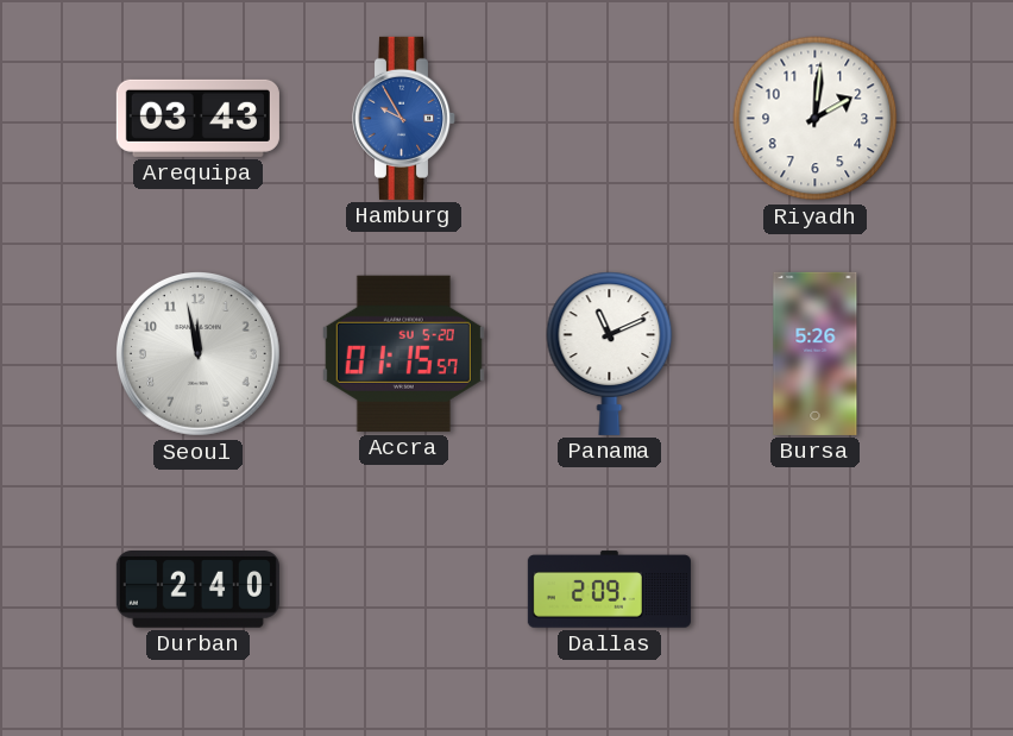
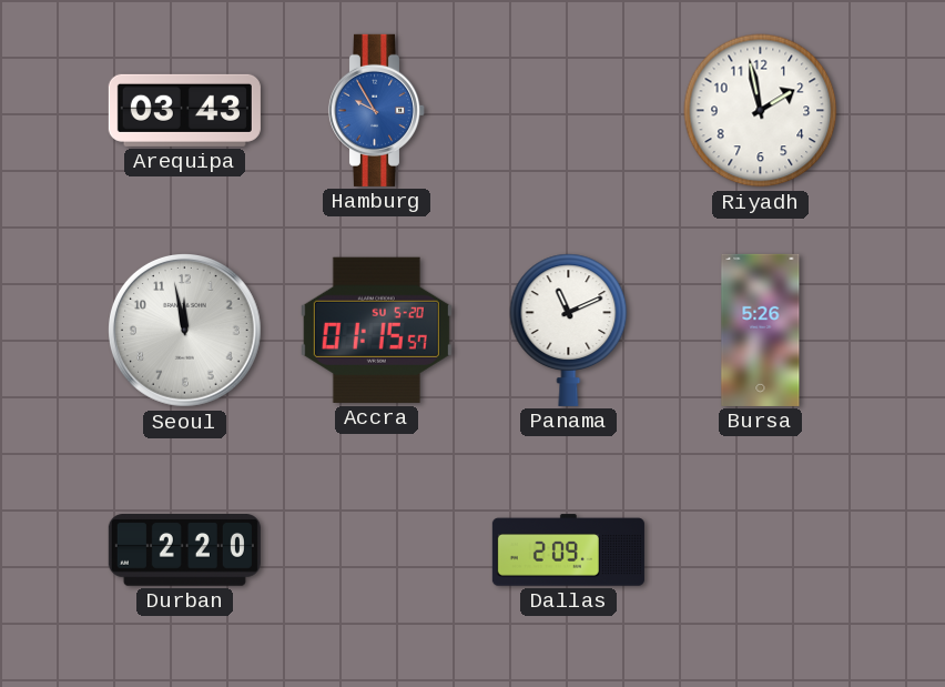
Riyadh: 2:01 -> 1:58
Durban: 2:40 -> 2:20
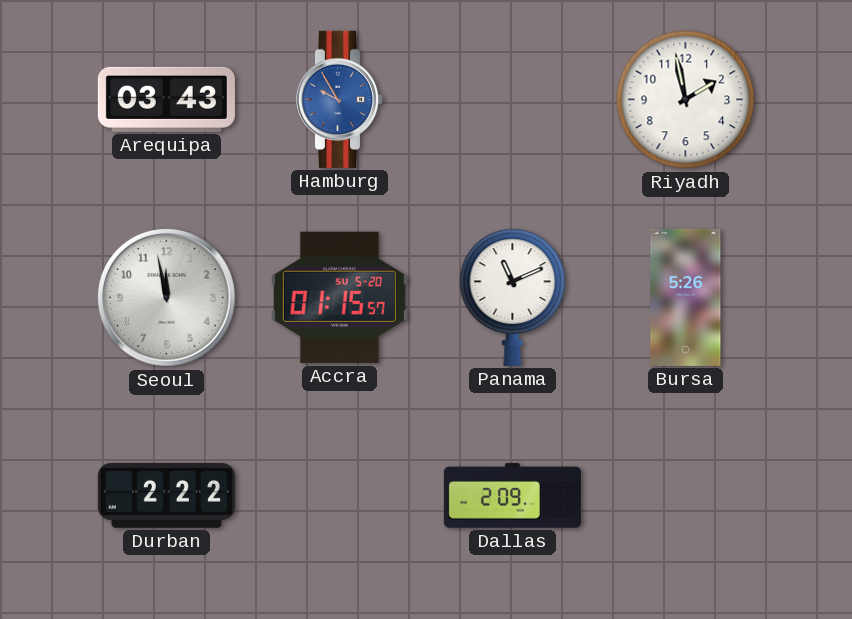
Durban: 2:20 -> 2:22
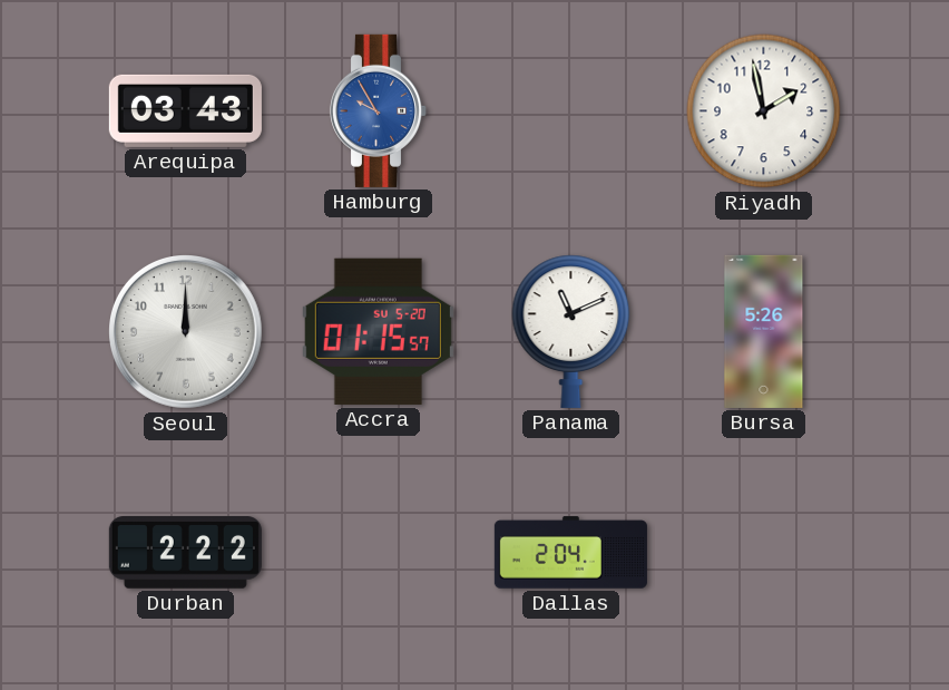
Seoul: 11:58 -> 12:00
Dallas: 2:09 -> 2:04
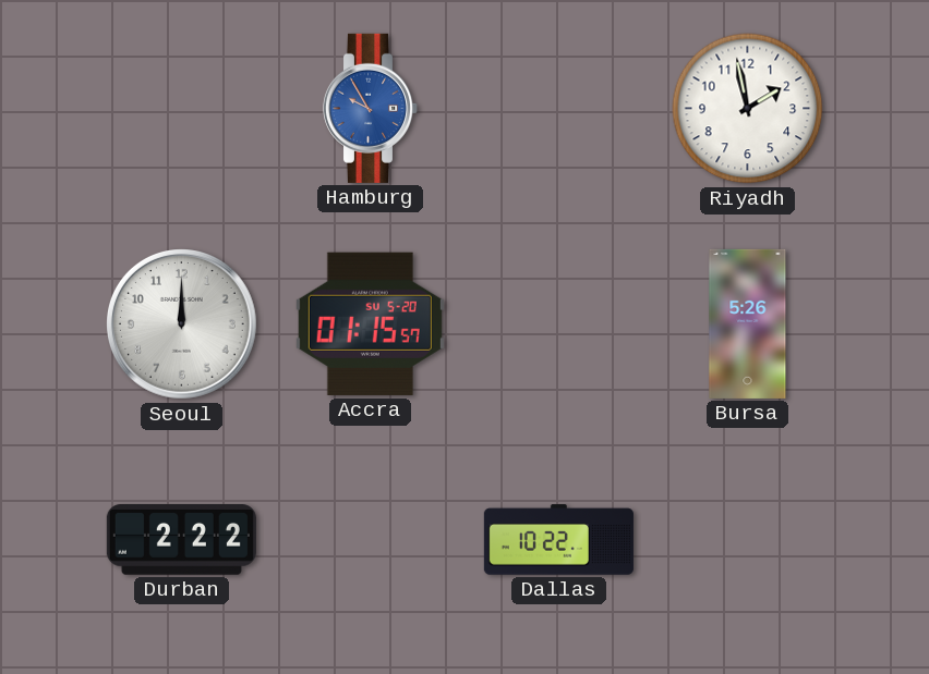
Arequipa: 03:43 -> none
Panama: 11:11 -> none
Dallas: 2:04 -> 10:22
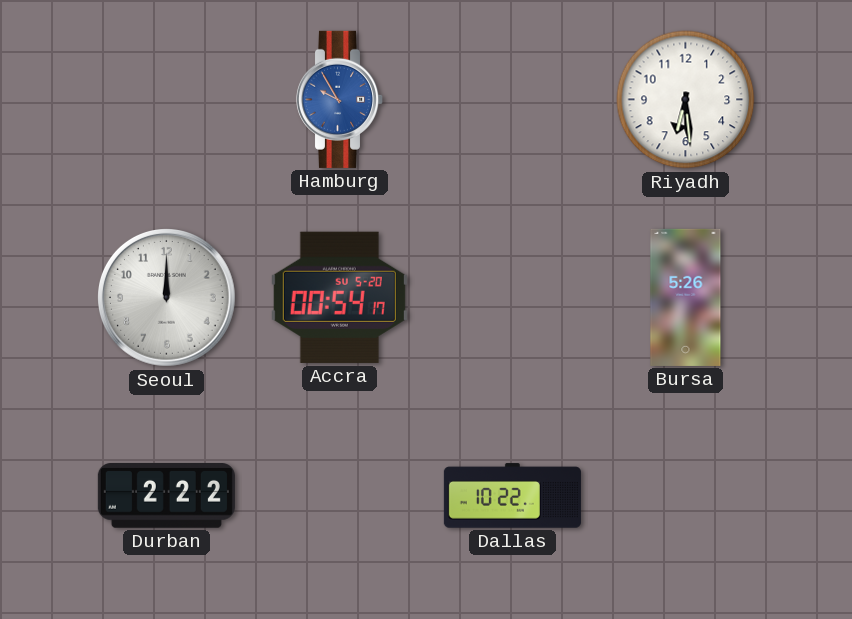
Riyadh: 1:58 -> 6:29
Accra: 01:15 -> 00:54
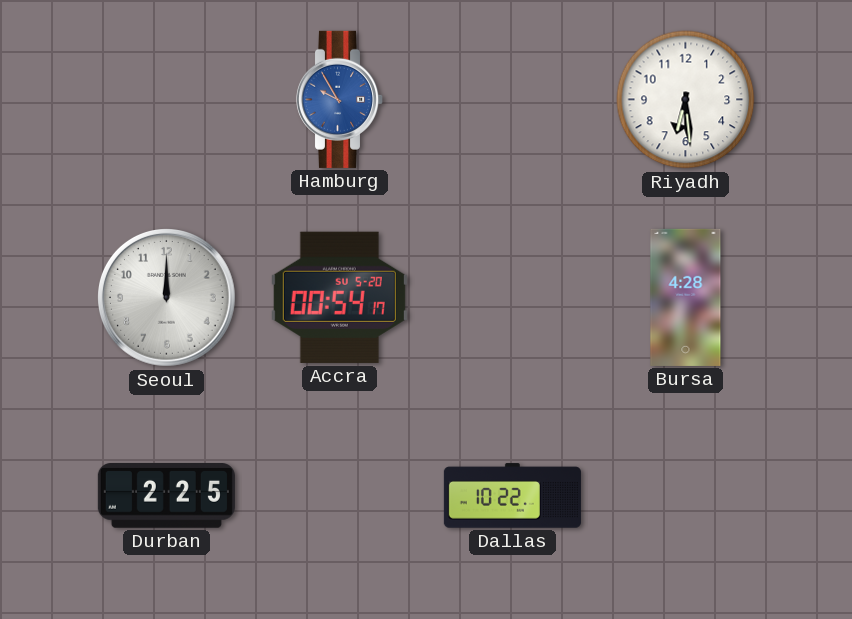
Bursa: 5:26 -> 4:28
Durban: 2:22 -> 2:25
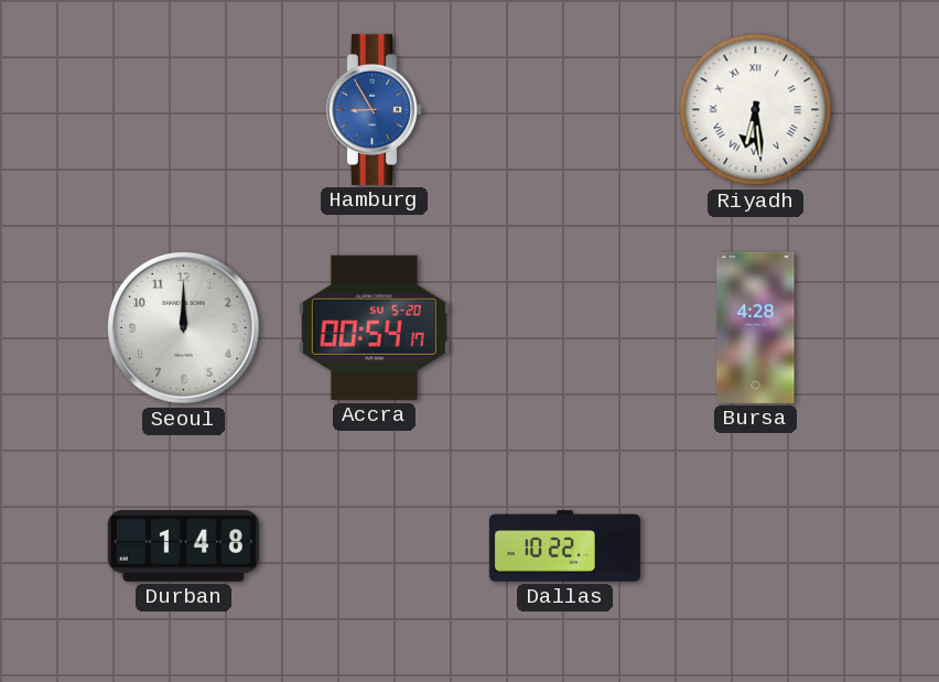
Hamburg: 9:55 -> 8:55
Riyadh numerals: Arabic -> Roman
Durban: 2:25 -> 1:48
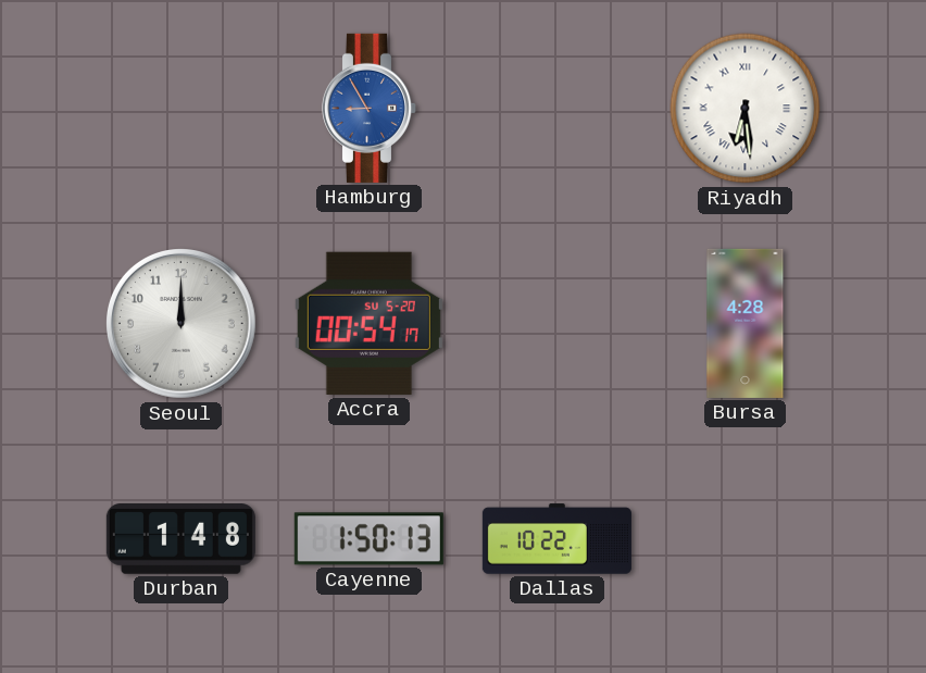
Cayenne: none -> 1:50
